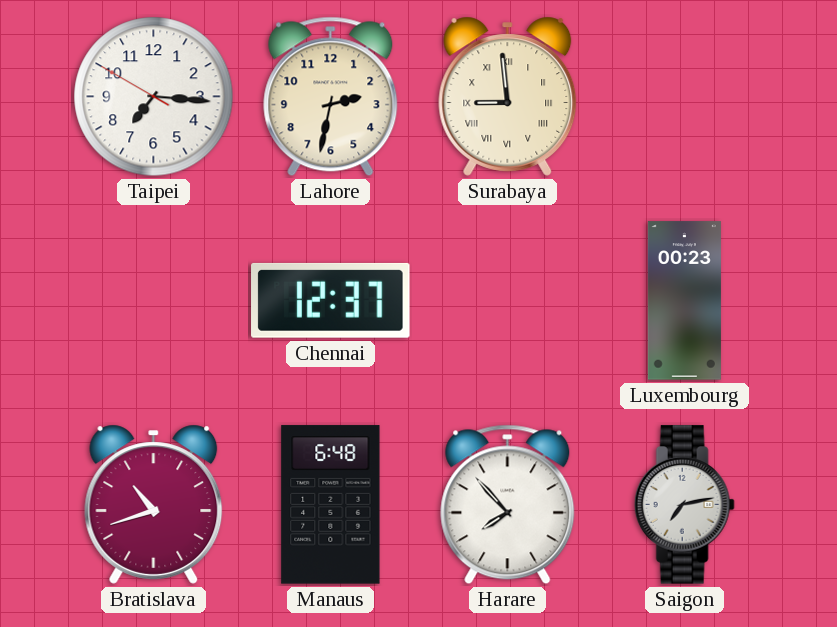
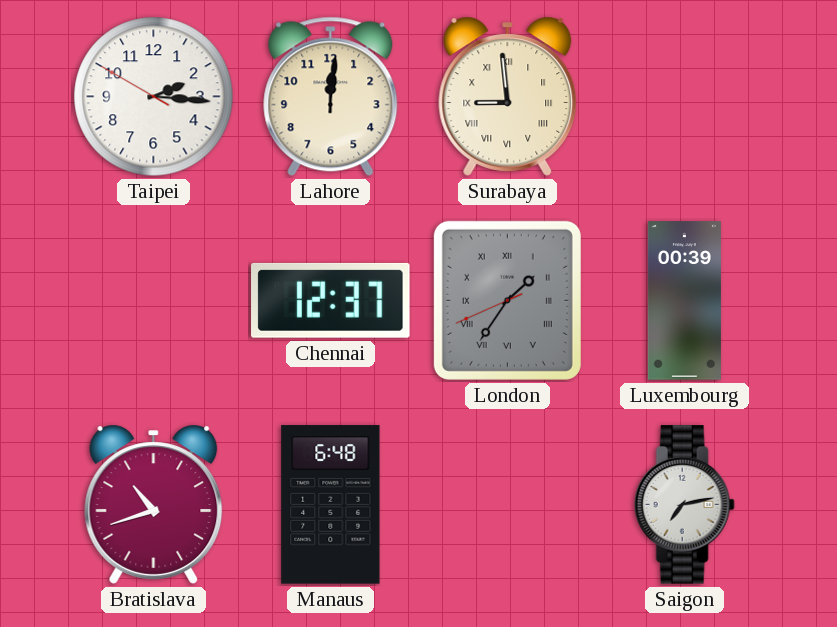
Taipei: 7:15 -> 2:15
Lahore: 2:32 -> 12:01
London: none -> 1:35
Luxembourg: 00:23 -> 00:39
Harare: 7:53 -> none
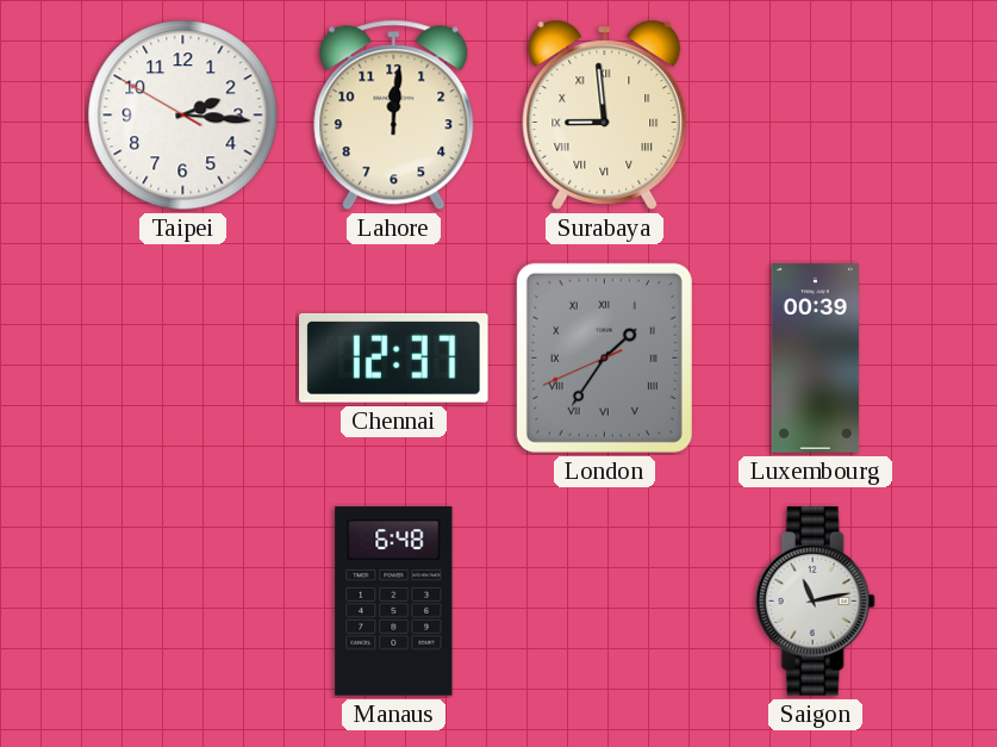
Bratislava: 10:42 -> none
Saigon: 7:13 -> 11:13
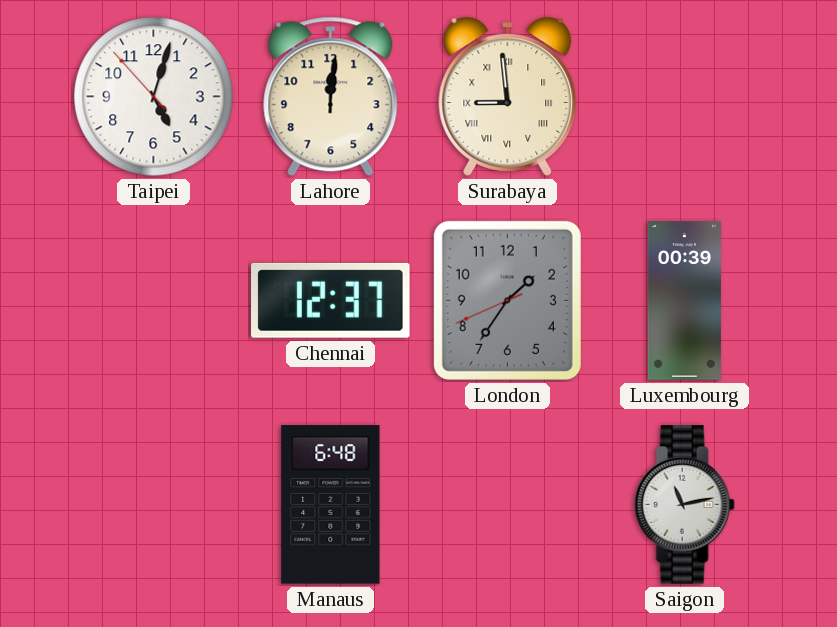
Taipei: 2:15 -> 5:02
London numerals: Roman -> Arabic
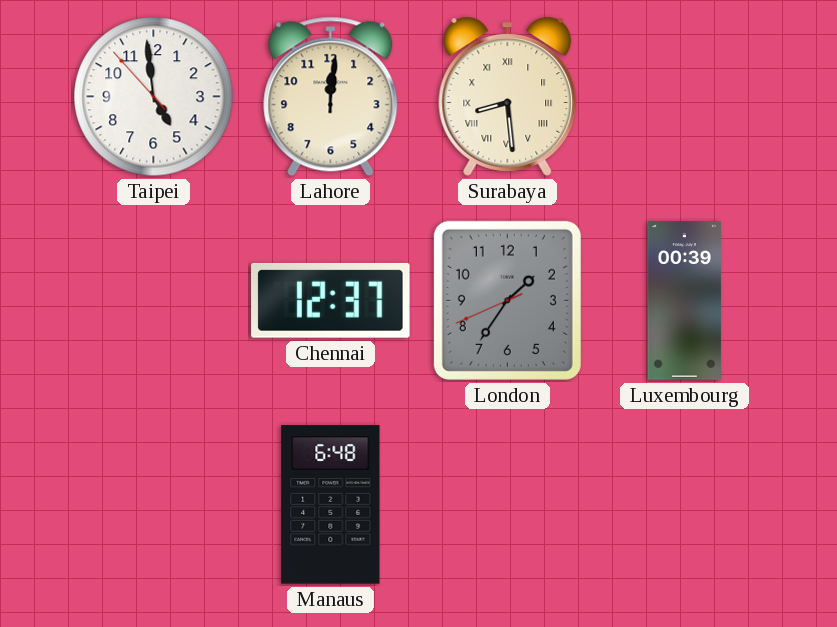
Taipei: 5:02 -> 4:58
Surabaya: 8:59 -> 8:29
Saigon: 11:13 -> none
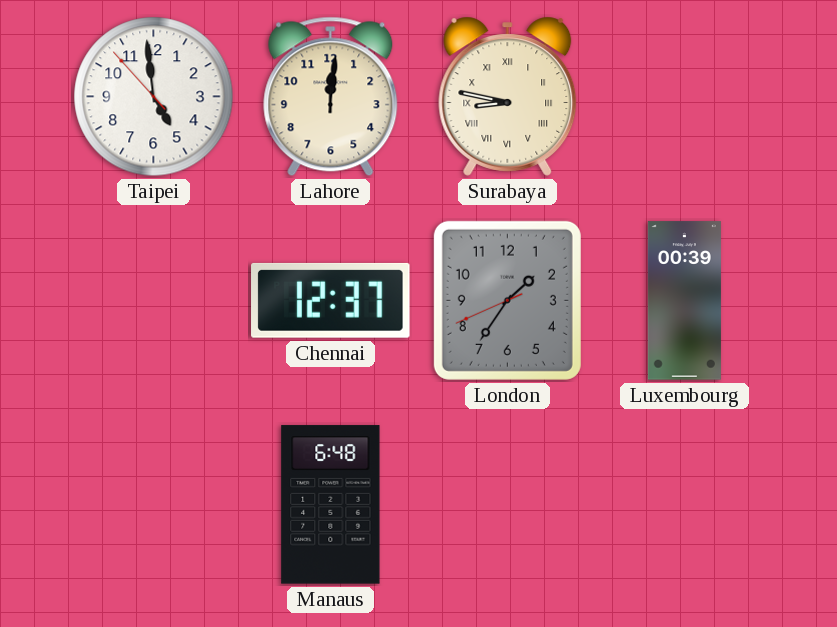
Surabaya: 8:29 -> 8:47
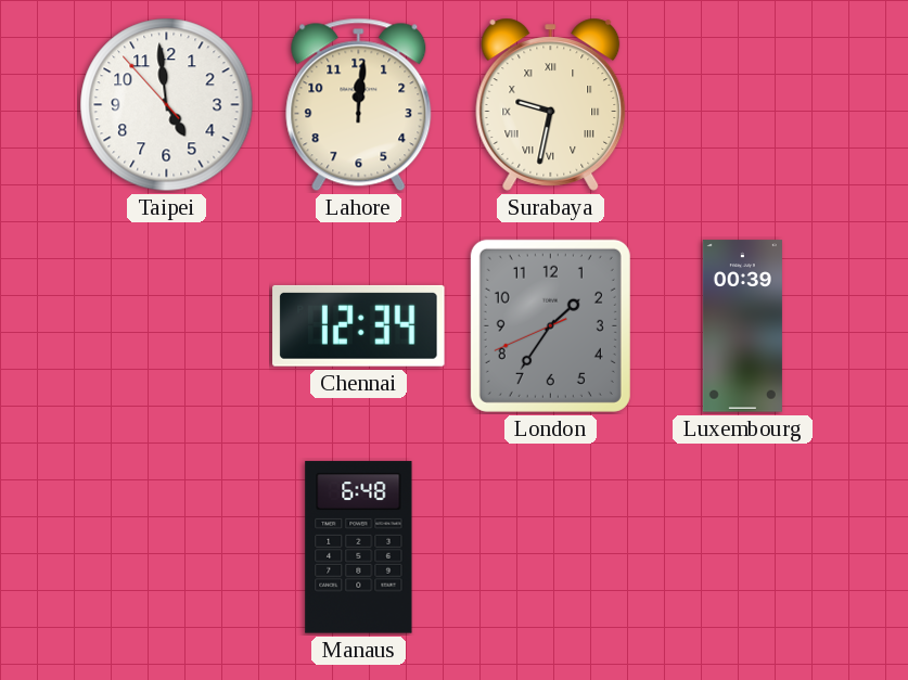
Surabaya: 8:47 -> 9:32
Chennai: 12:37 -> 12:34
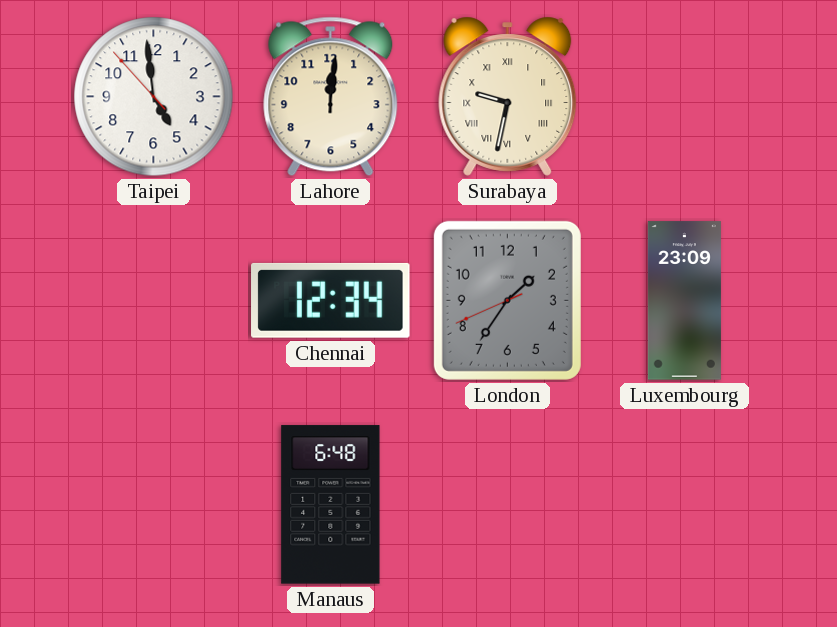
Luxembourg: 00:39 -> 23:09
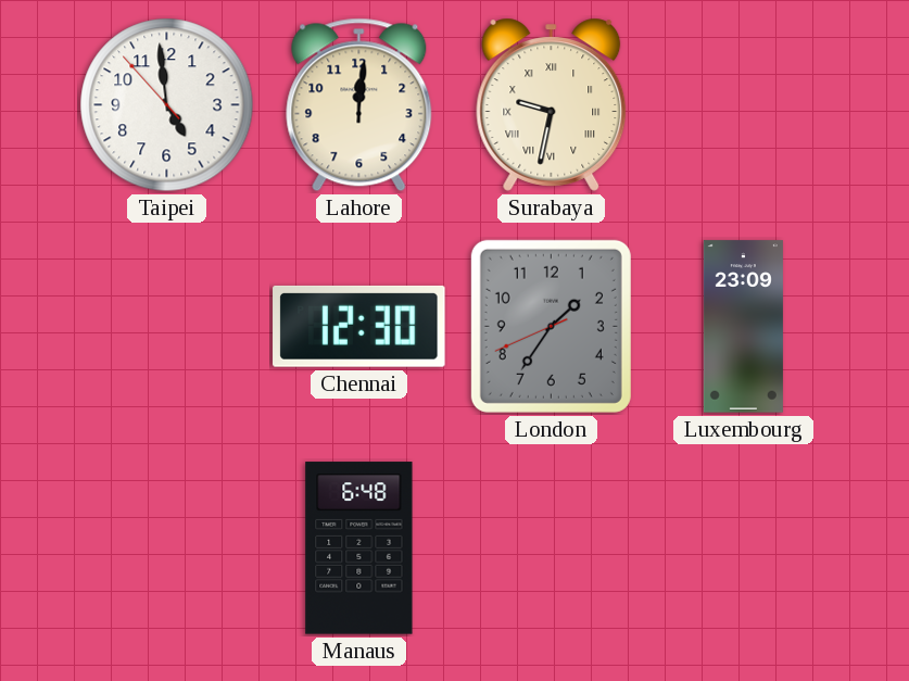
Chennai: 12:34 -> 12:30
